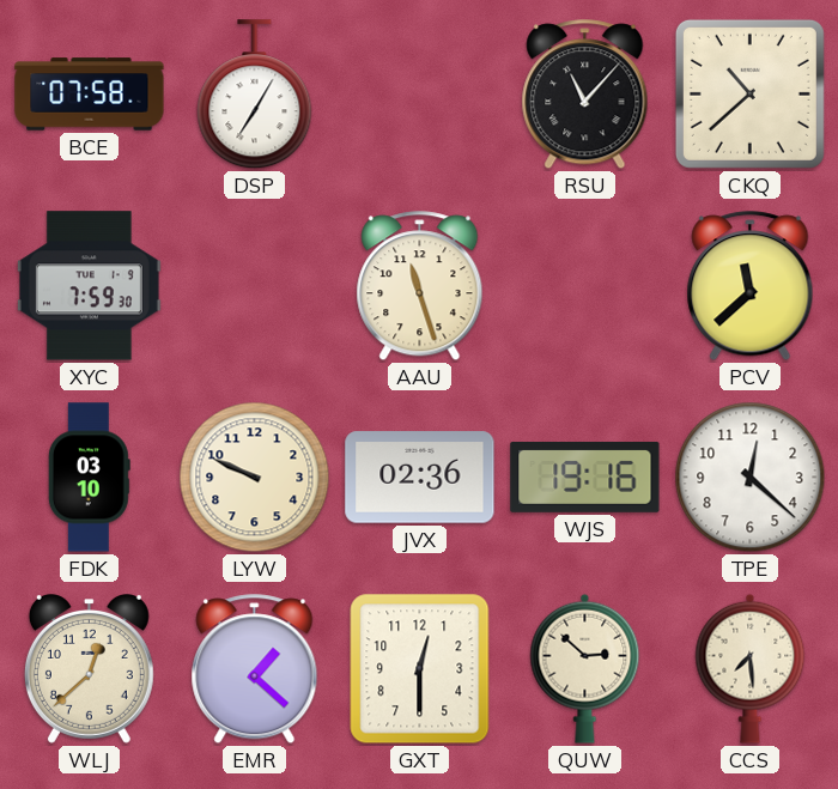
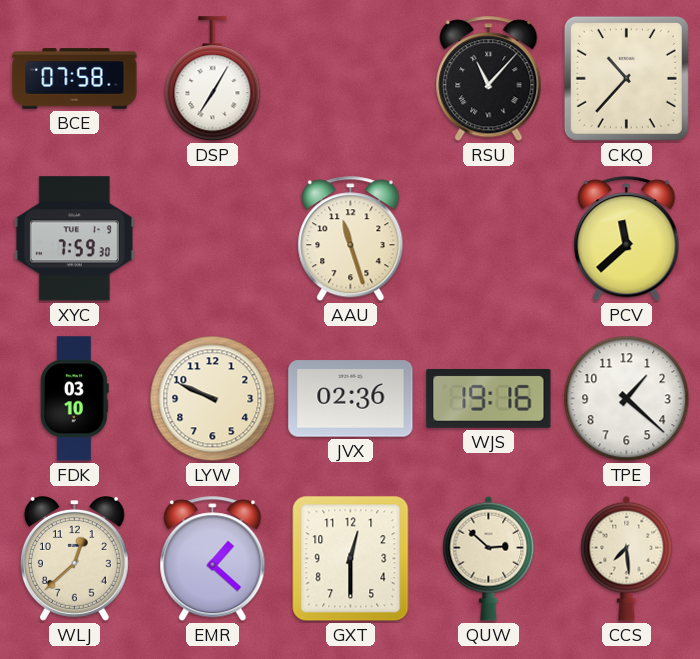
CKQ: 10:38 -> 10:37
TPE: 12:22 -> 1:22
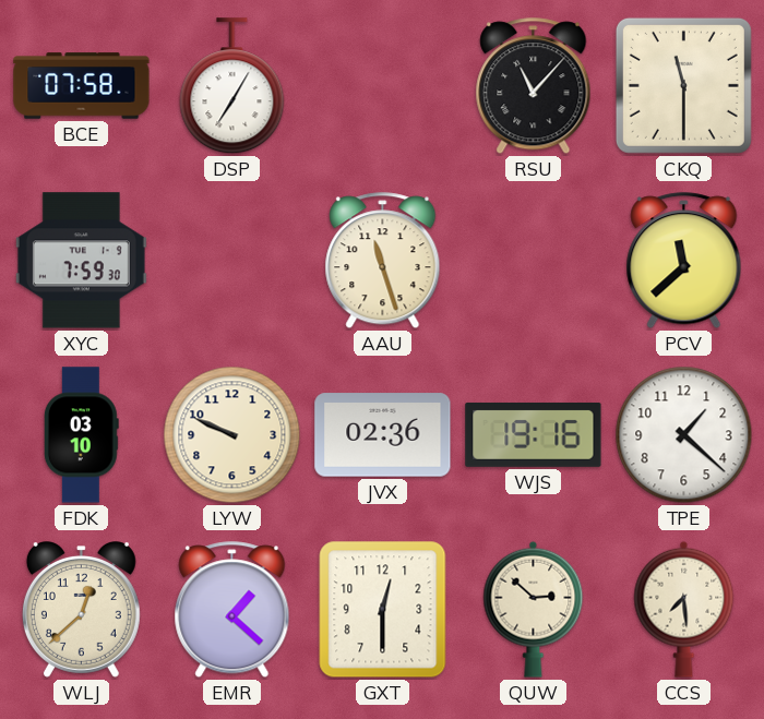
CKQ: 10:37 -> 11:30
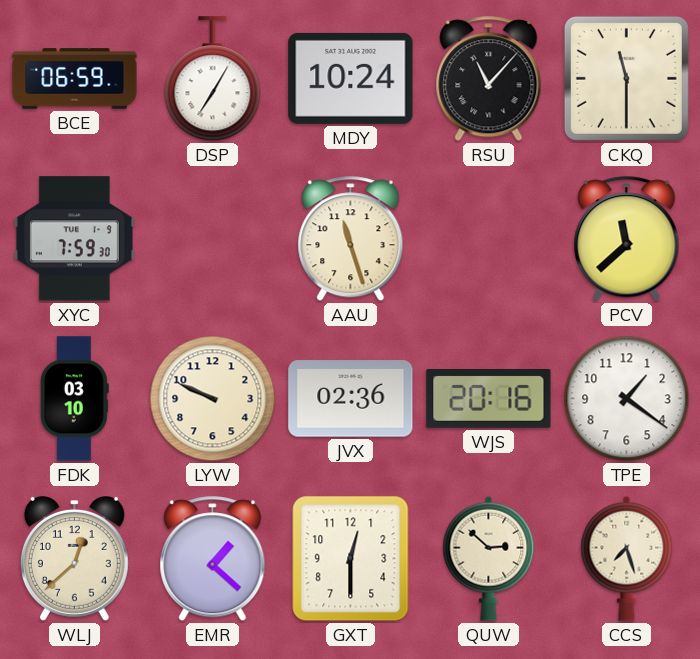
BCE: 07:58 -> 06:59
MDY: none -> 10:24
WJS: 19:16 -> 20:16
TPE: 1:22 -> 1:21
CCS: 7:29 -> 7:27
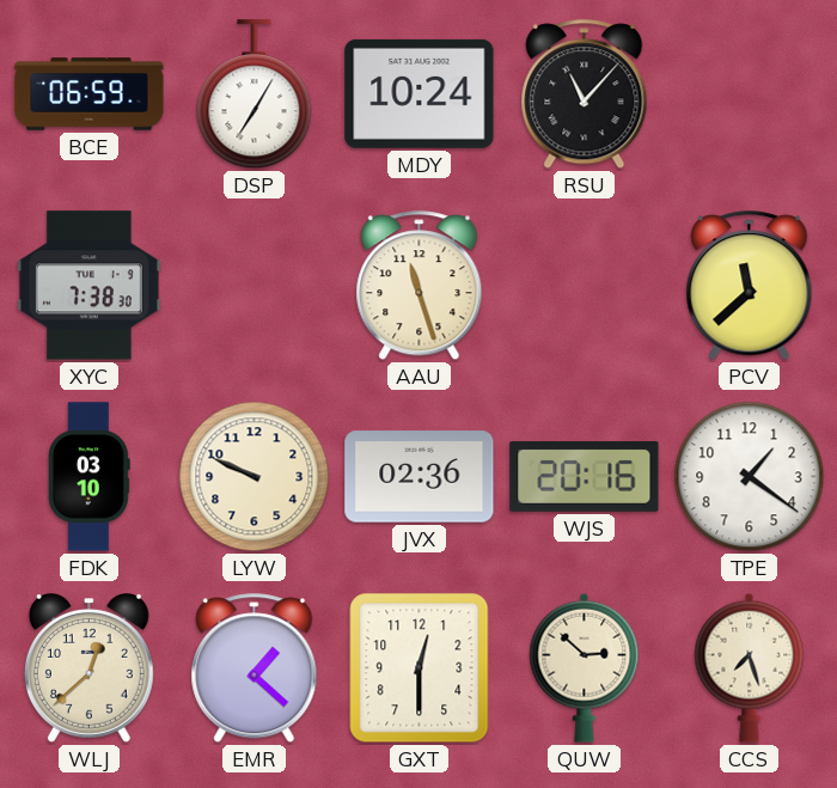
CKQ: 11:30 -> none
XYC: 7:59 -> 7:38
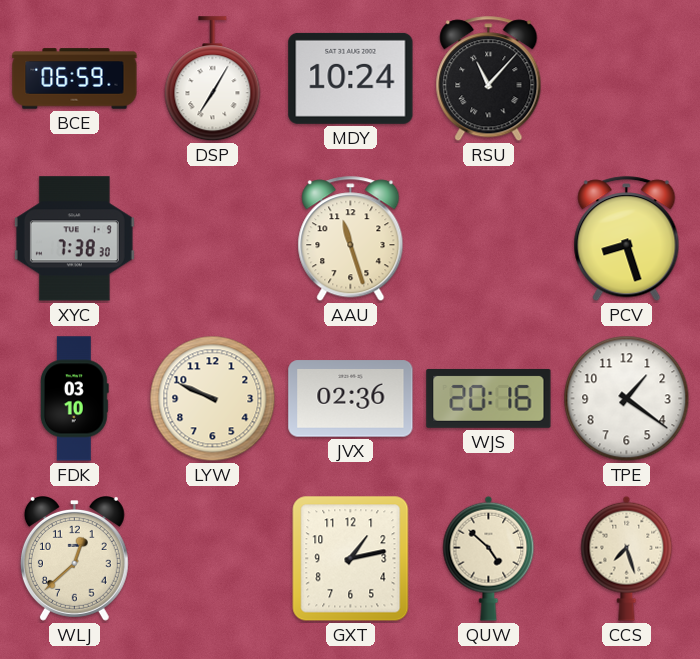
PCV: 11:38 -> 8:27
EMR: 1:22 -> none
GXT: 12:30 -> 1:13
QUW: 2:52 -> 4:52
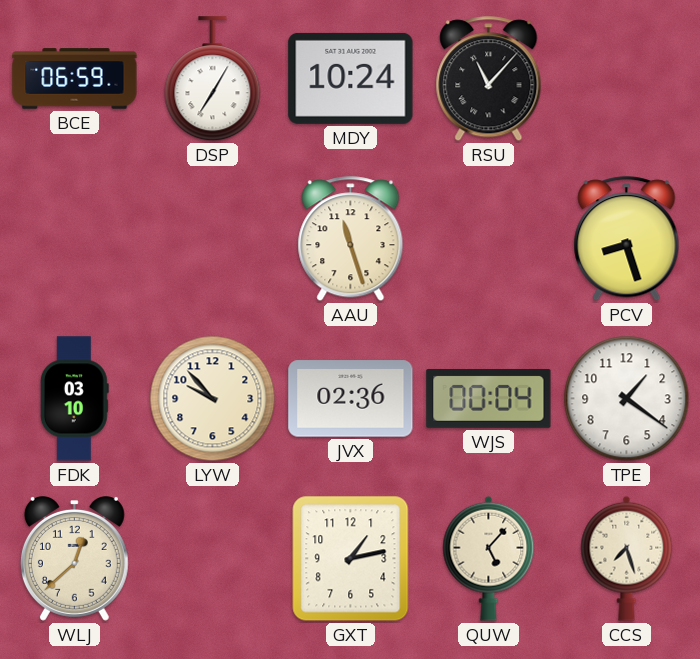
XYC: 7:38 -> none
LYW: 9:49 -> 9:53
WJS: 20:16 -> 00:04
QUW: 4:52 -> 5:07
